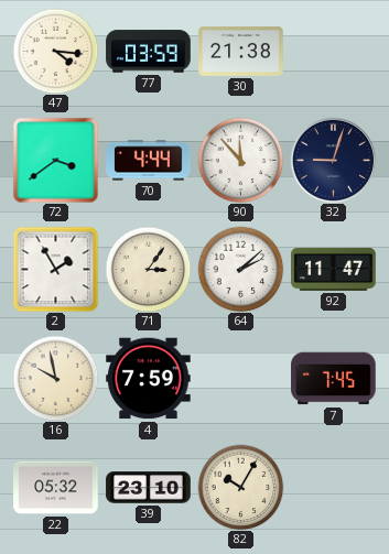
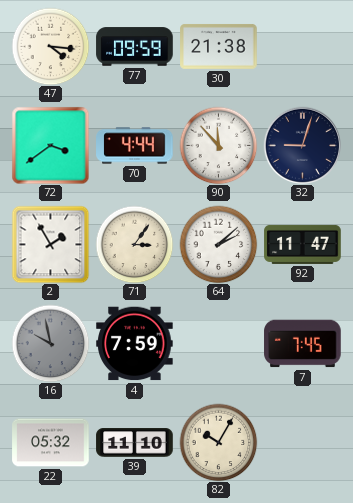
77: 03:59 -> 09:59
16 dial: cream -> grey
39: 23:10 -> 11:10
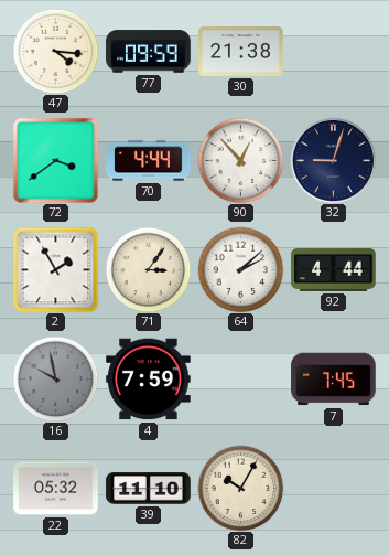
90: 11:53 -> 12:53
92: 11:47 -> 4:44
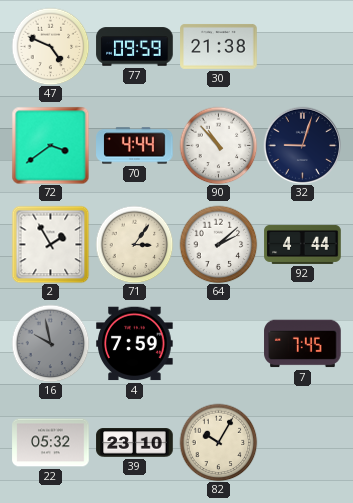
47: 4:16 -> 4:49
90: 12:53 -> 10:53
39: 11:10 -> 23:10
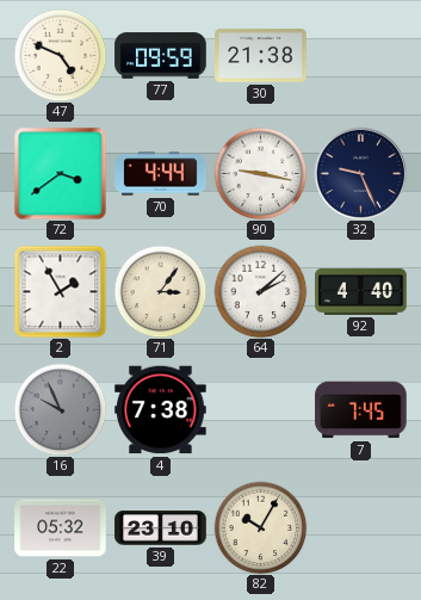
90: 10:53 -> 9:17
32: 9:03 -> 9:26
92: 4:44 -> 4:40
16: 9:58 -> 9:56
4: 7:59 -> 7:38
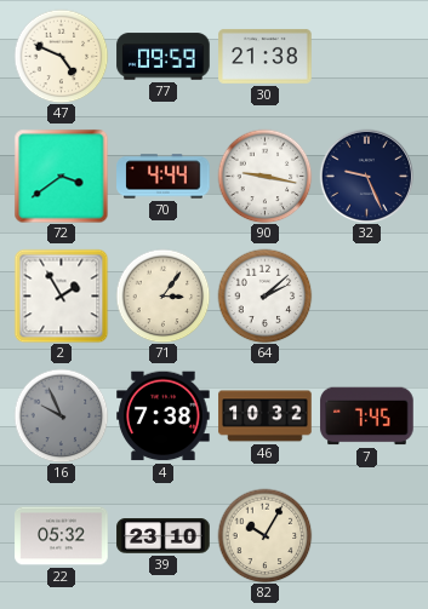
92: 4:40 -> none
46: none -> 10:32
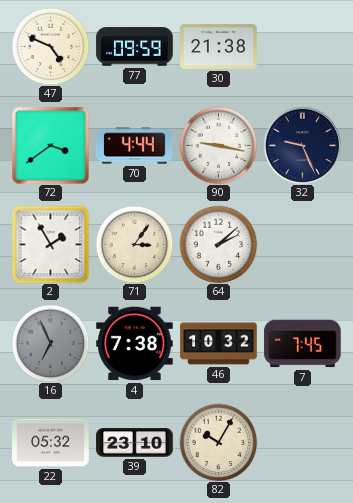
16: 9:56 -> 6:56
